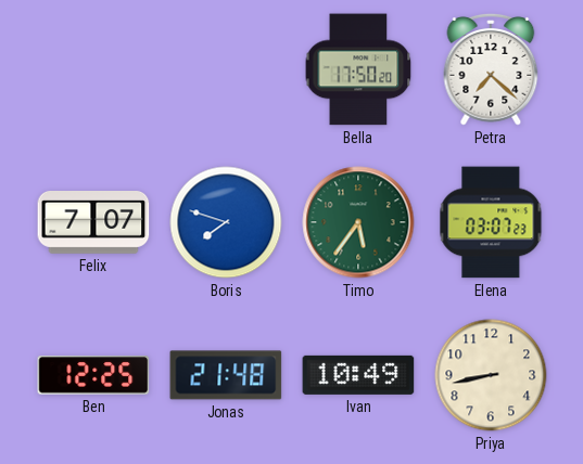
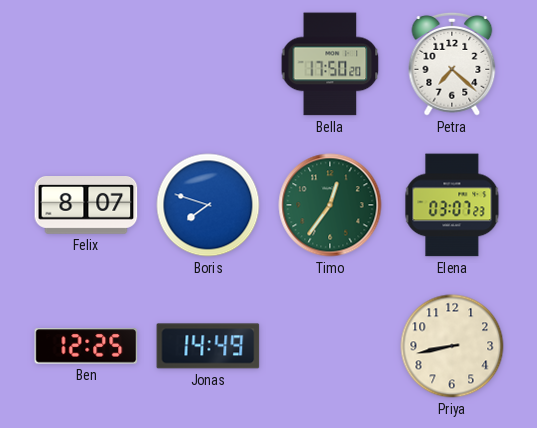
Felix: 7:07 -> 8:07
Timo: 5:36 -> 12:36
Jonas: 21:48 -> 14:49
Ivan: 10:49 -> none
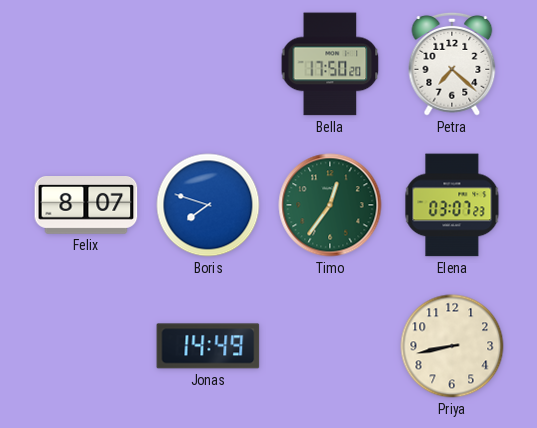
Ben: 12:25 -> none
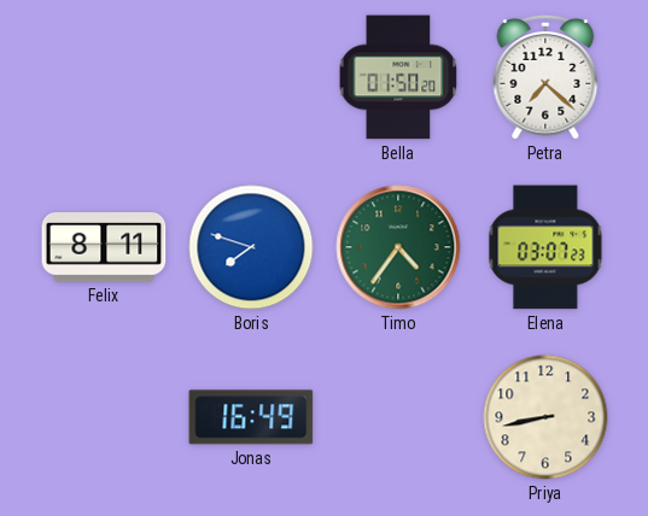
Bella: 17:50 -> 01:50
Felix: 8:07 -> 8:11
Timo: 12:36 -> 4:36
Jonas: 14:49 -> 16:49
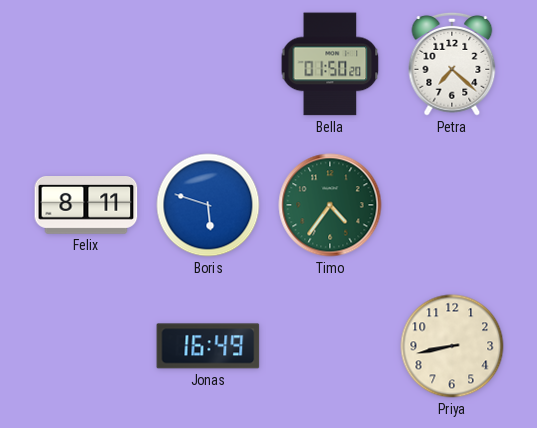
Boris: 7:48 -> 5:48
Elena: 03:07 -> none
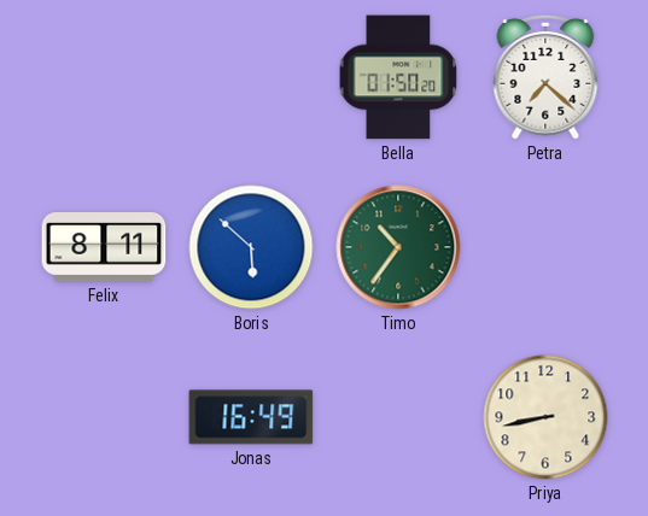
Boris: 5:48 -> 5:52
Timo: 4:36 -> 10:36
